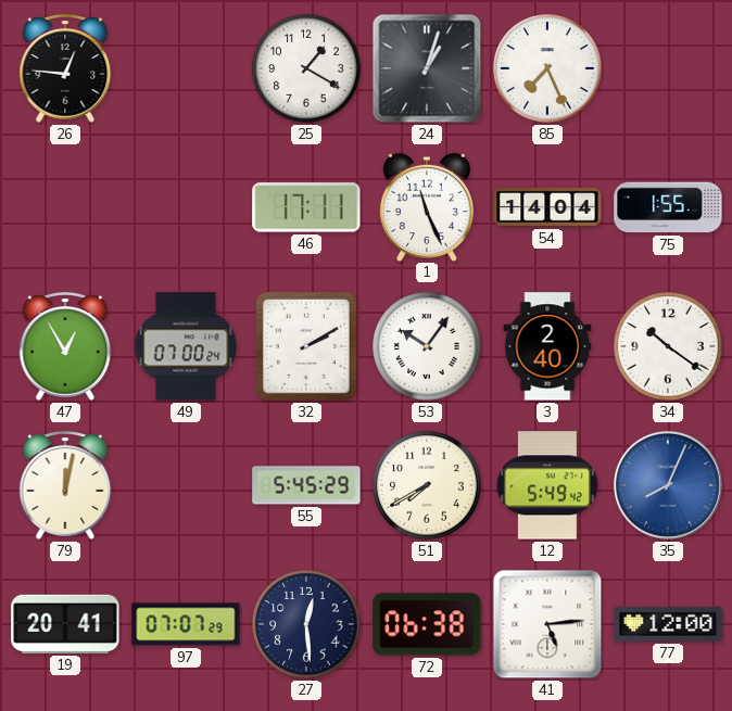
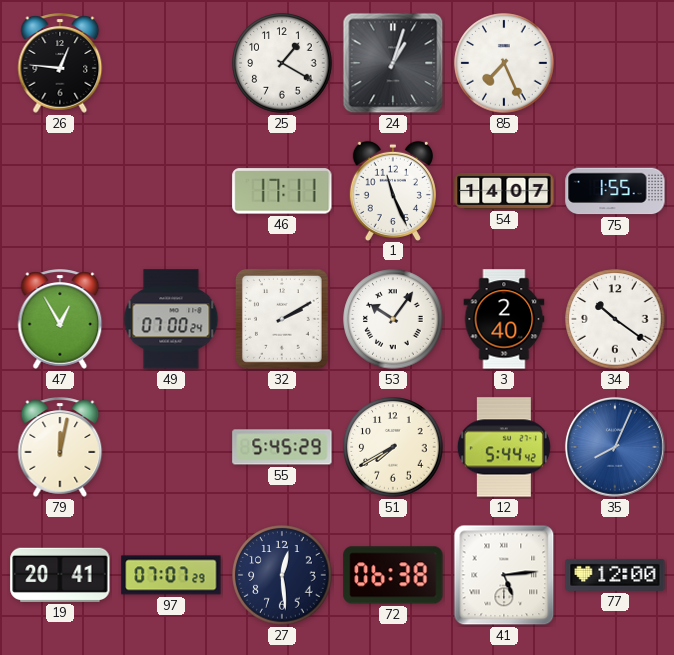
54: 14:04 -> 14:07
12: 5:49 -> 5:44
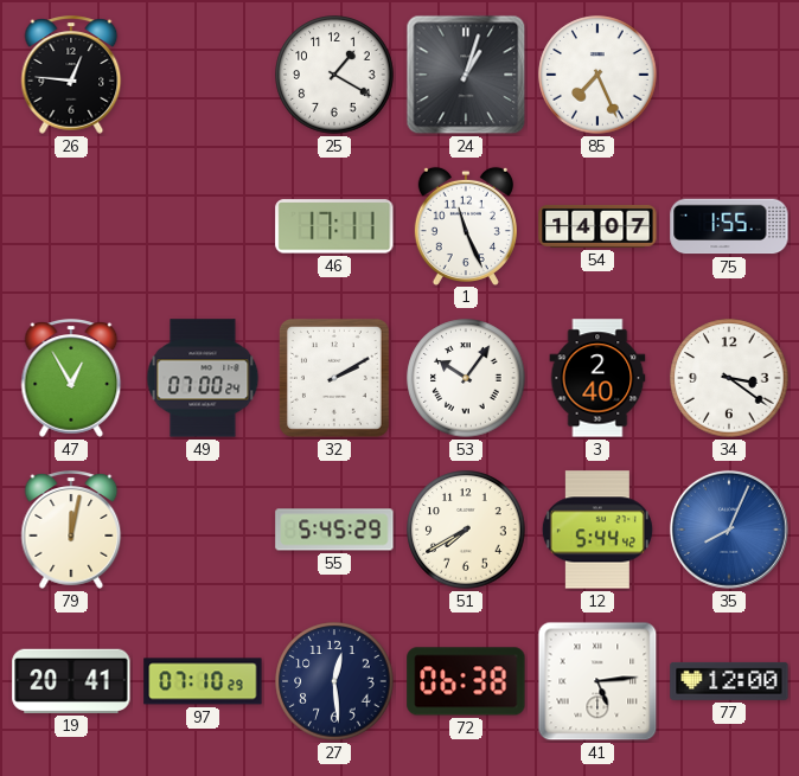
34: 10:21 -> 3:21
97: 07:07 -> 07:10
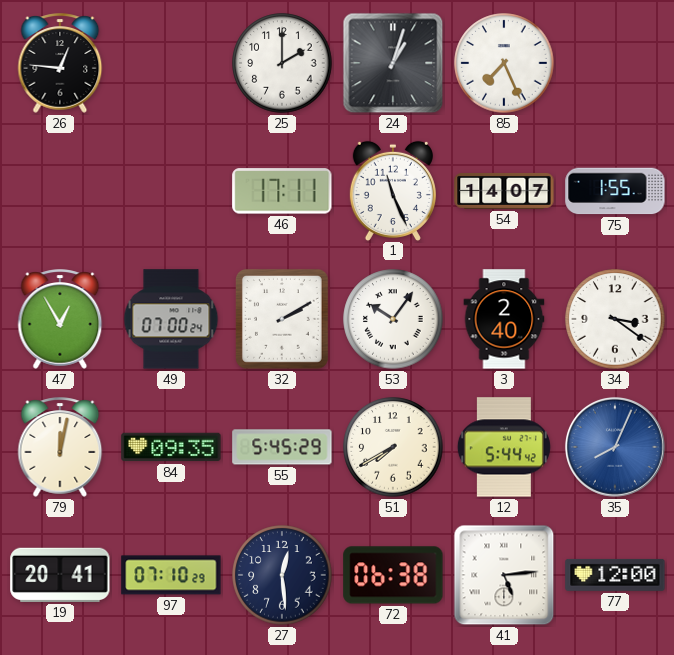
25: 1:20 -> 2:00
84: none -> 09:35
